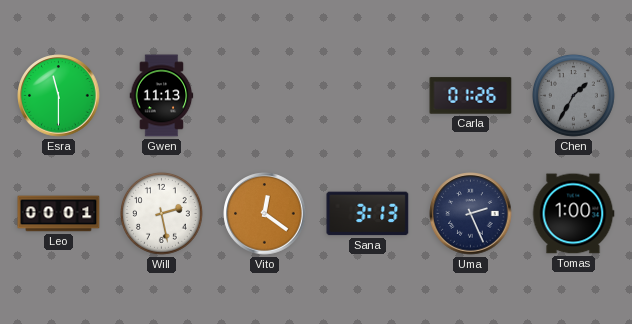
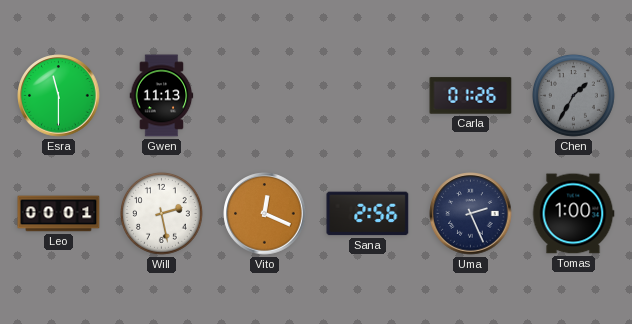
Vito: 12:21 -> 12:19
Sana: 3:13 -> 2:56
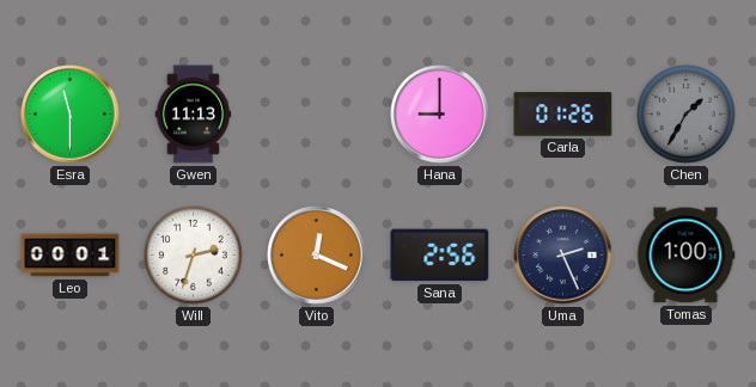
Hana: none -> 9:00
Will: 2:28 -> 2:33
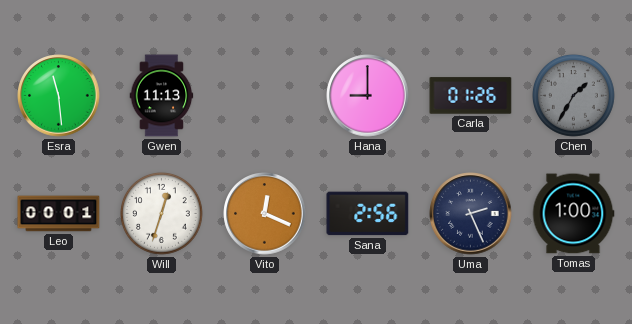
Esra: 11:30 -> 11:29
Will: 2:33 -> 12:33
